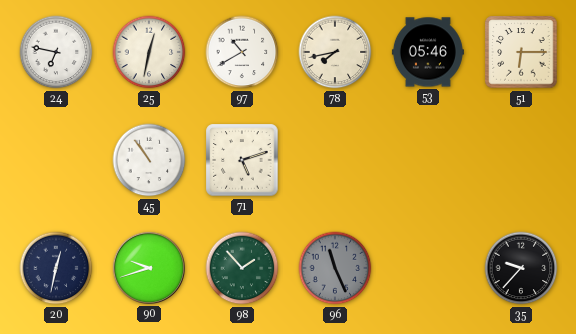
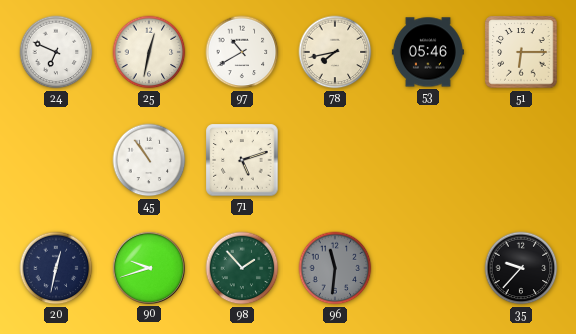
24: 6:47 -> 6:49
96: 11:26 -> 11:31
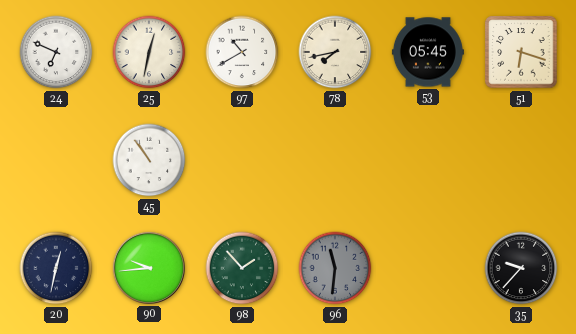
53: 05:46 -> 05:45
51: 6:15 -> 6:18
71: 5:12 -> none
90: 9:42 -> 9:44
